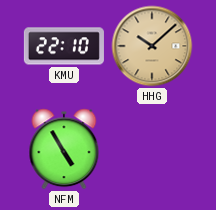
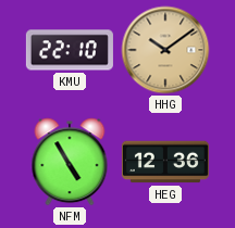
HHG: 10:08 -> 10:09
HEG: none -> 12:36
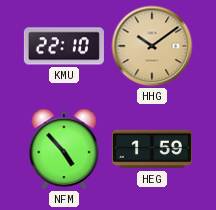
NFM: 4:55 -> 4:53
HEG: 12:36 -> 1:59
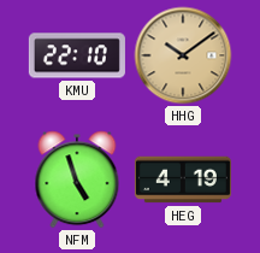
NFM: 4:53 -> 4:57
HEG: 1:59 -> 4:19
